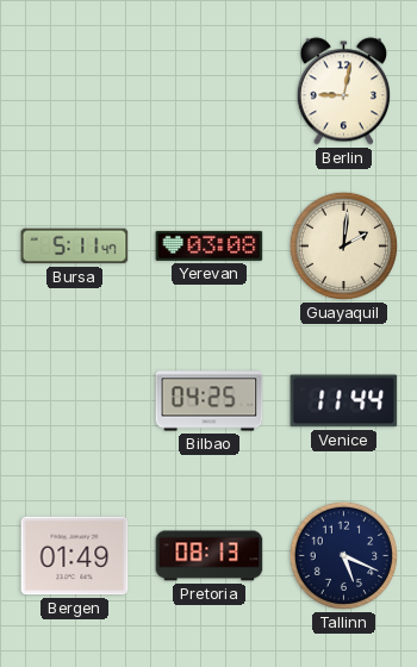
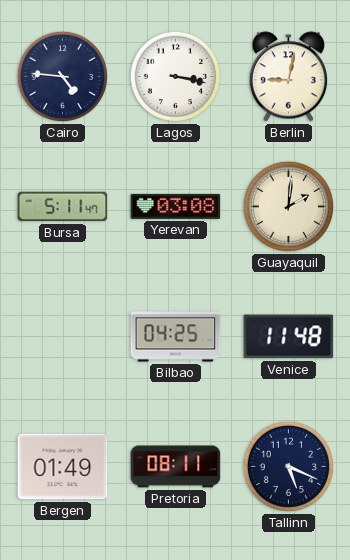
Cairo: none -> 4:46
Lagos: none -> 3:17
Venice: 11:44 -> 11:48
Pretoria: 08:13 -> 08:11
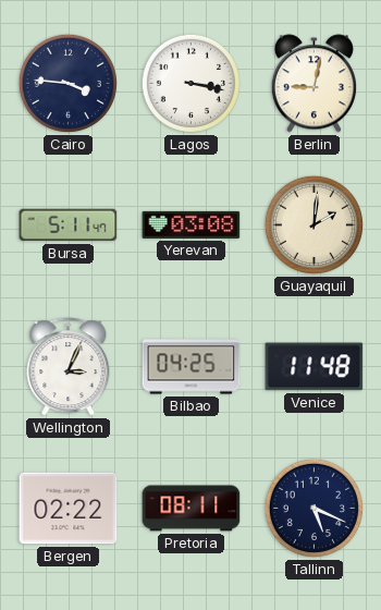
Cairo: 4:46 -> 3:46
Wellington: none -> 3:04
Bergen: 01:49 -> 02:22
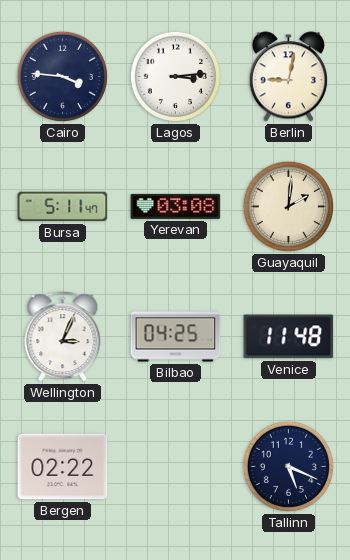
Lagos: 3:17 -> 3:14
Pretoria: 08:11 -> none
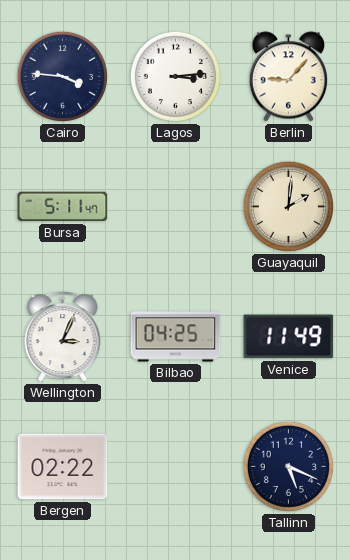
Berlin: 9:02 -> 9:07
Yerevan: 03:08 -> none
Venice: 11:48 -> 11:49
